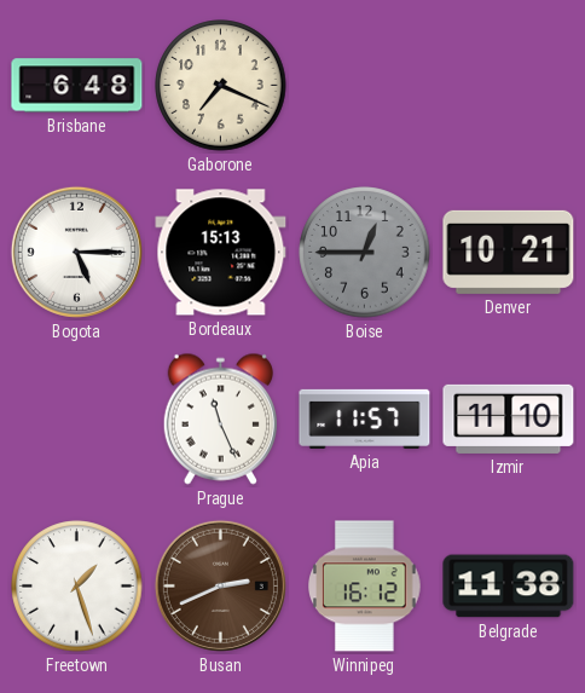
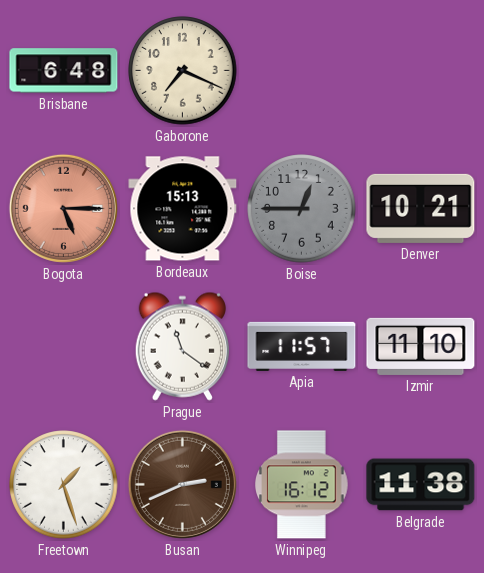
Bogota dial: white -> salmon
Prague: 11:26 -> 11:21
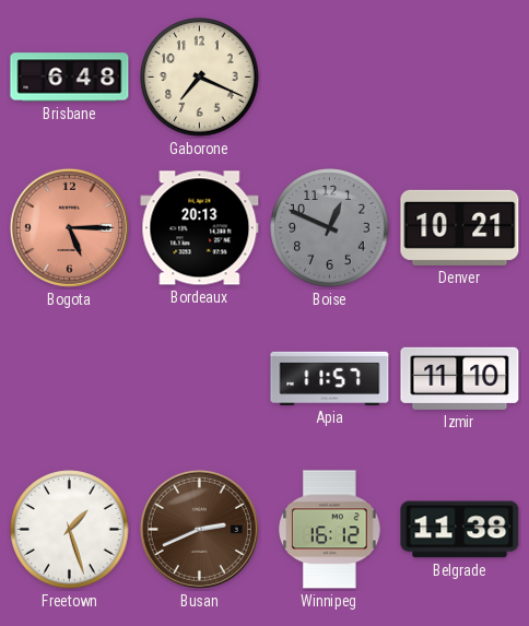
Bordeaux: 15:13 -> 20:13
Boise: 12:45 -> 12:49
Prague: 11:21 -> none
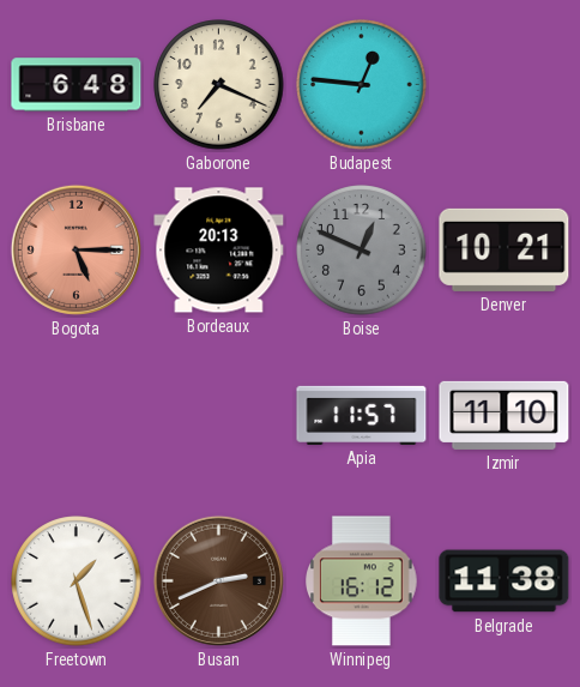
Budapest: none -> 12:46
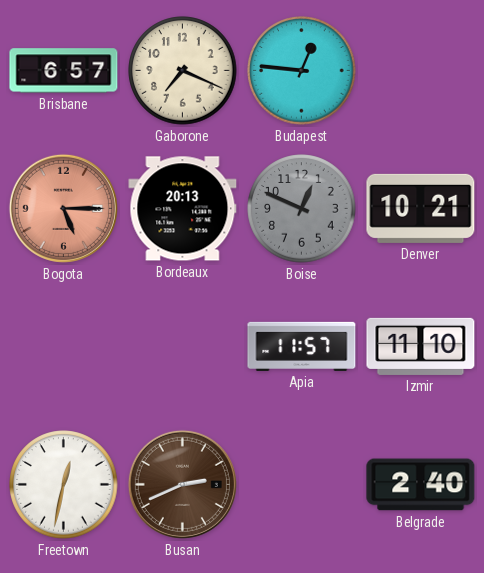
Brisbane: 6:48 -> 6:57
Freetown: 1:27 -> 12:32
Winnipeg: 16:12 -> none
Belgrade: 11:38 -> 2:40
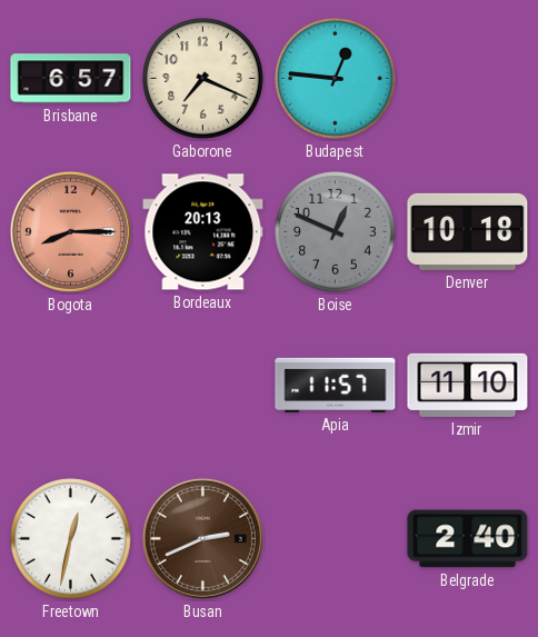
Bogota: 5:15 -> 8:15
Denver: 10:21 -> 10:18
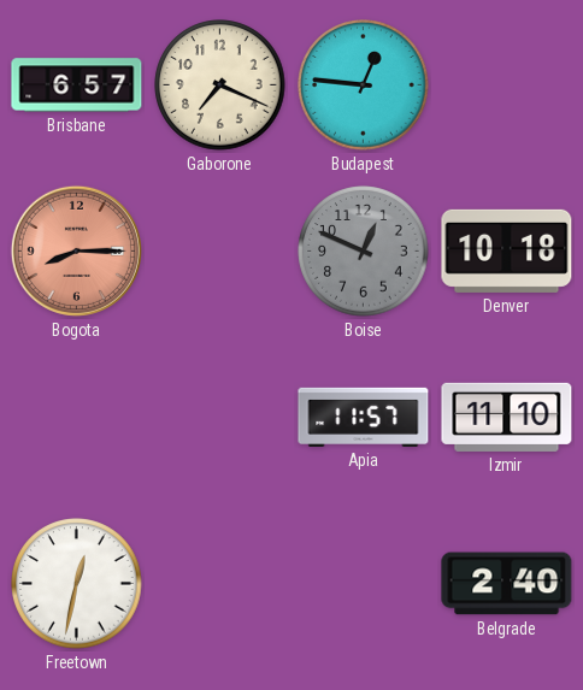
Bordeaux: 20:13 -> none
Busan: 2:41 -> none
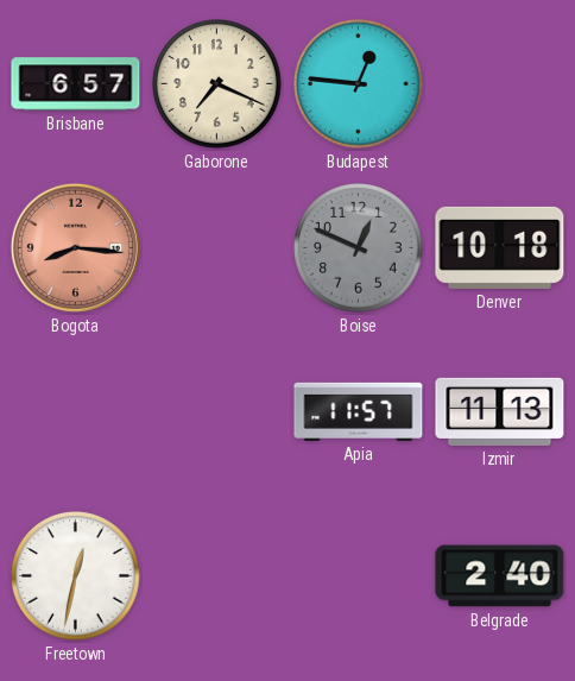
Bogota: 8:15 -> 8:16
Izmir: 11:10 -> 11:13
